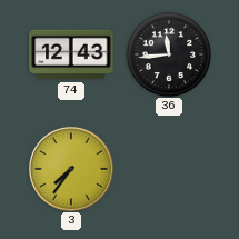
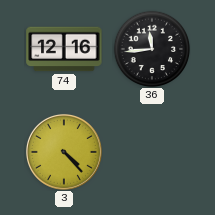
74: 12:43 -> 12:16
3: 7:36 -> 4:23
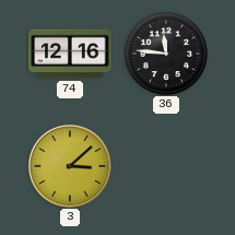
36: 11:44 -> 11:46
3: 4:23 -> 3:08
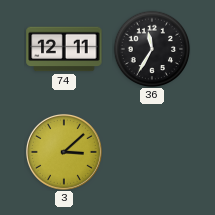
74: 12:16 -> 12:11
36: 11:46 -> 11:35
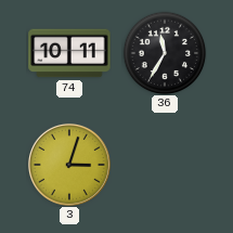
74: 12:11 -> 10:11
3: 3:08 -> 3:03
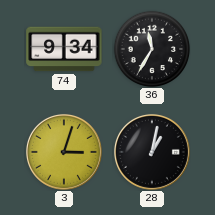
74: 10:11 -> 9:34
28: none -> 1:02
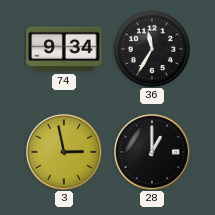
3: 3:03 -> 2:58
28: 1:02 -> 1:00
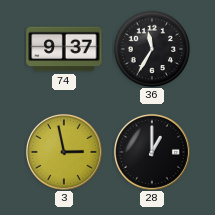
74: 9:34 -> 9:37
